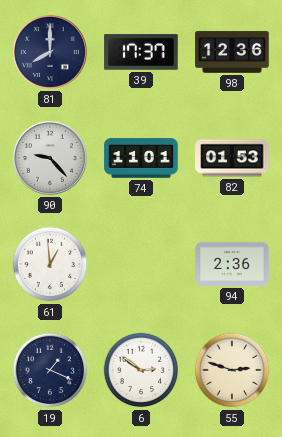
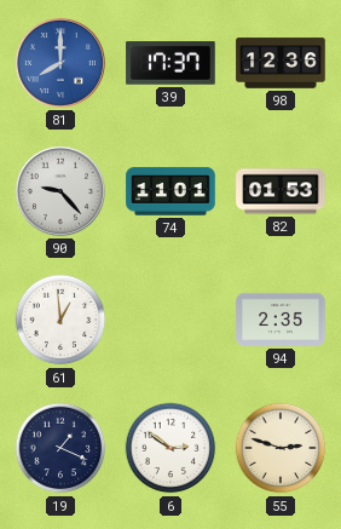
81 dial: navy -> blue
94: 2:36 -> 2:35
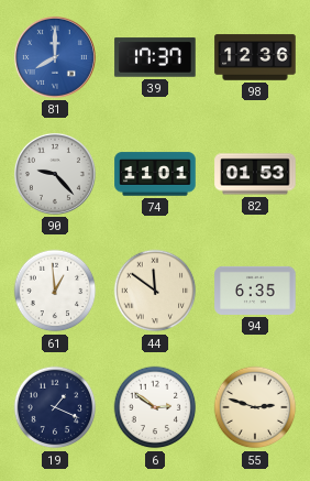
44: none -> 11:51
94: 2:35 -> 6:35
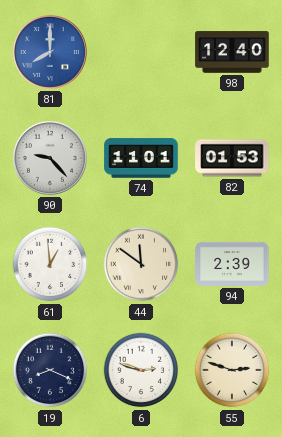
39: 17:37 -> none
98: 12:36 -> 12:40
94: 6:35 -> 2:39
19: 1:19 -> 8:19
6: 2:51 -> 2:48
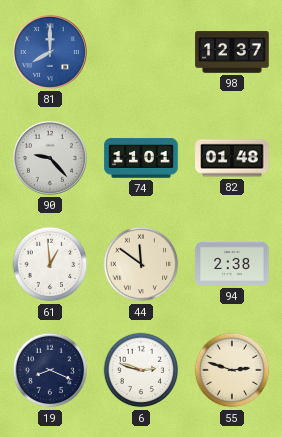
98: 12:40 -> 12:37
82: 01:53 -> 01:48
94: 2:39 -> 2:38
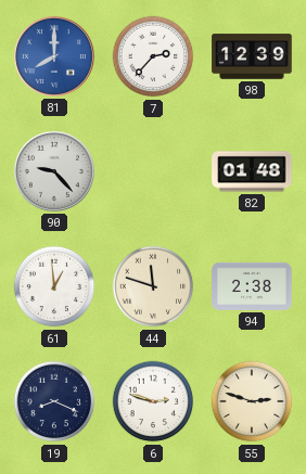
7: none -> 2:37
98: 12:37 -> 12:39
74: 11:01 -> none
44: 11:51 -> 11:48
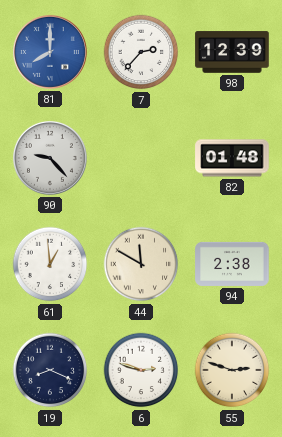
44: 11:48 -> 11:50
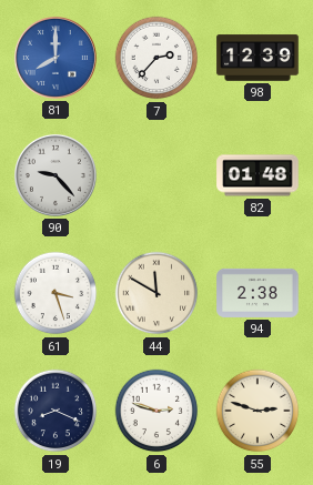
61: 12:59 -> 3:27
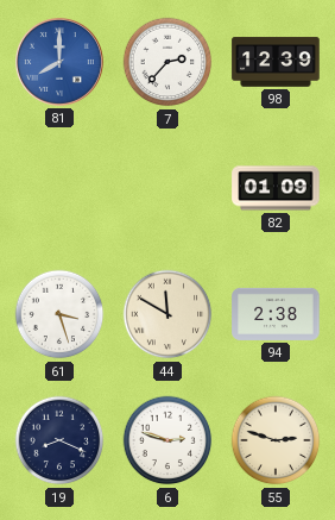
90: 9:23 -> none
82: 01:48 -> 01:09
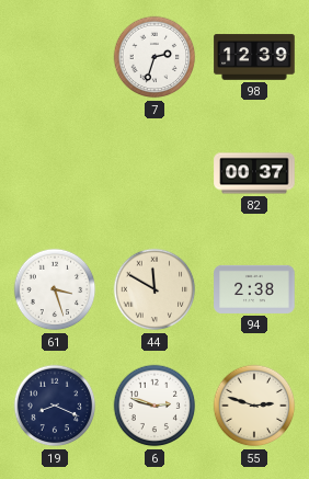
81: 8:00 -> none
7: 2:37 -> 2:33
82: 01:09 -> 00:37
